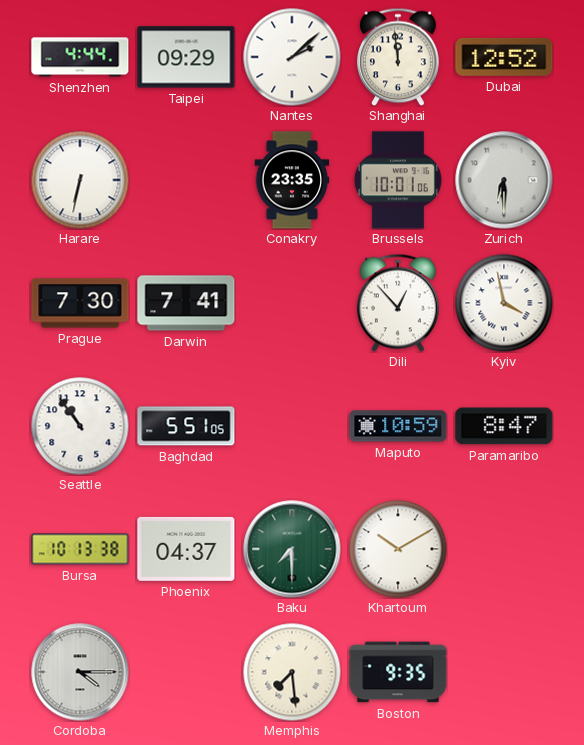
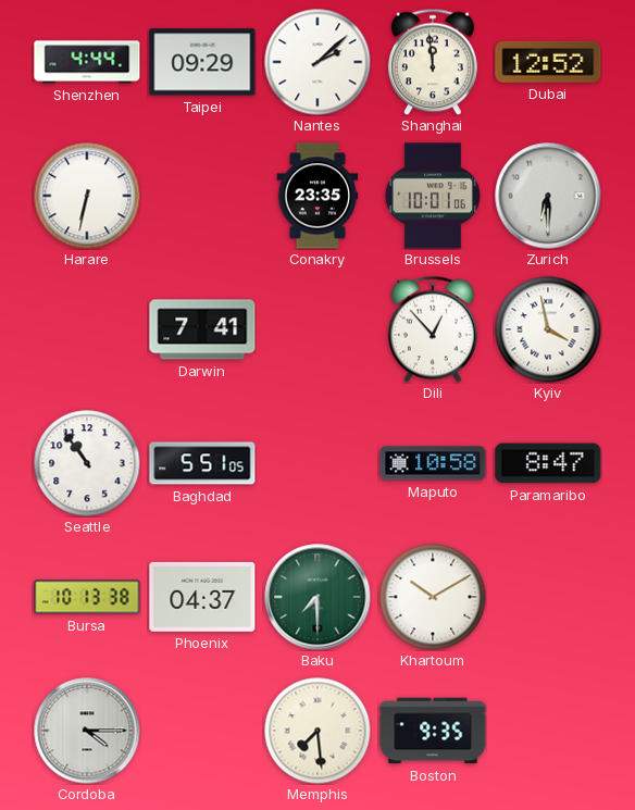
Prague: 7:30 -> none
Maputo: 10:59 -> 10:58
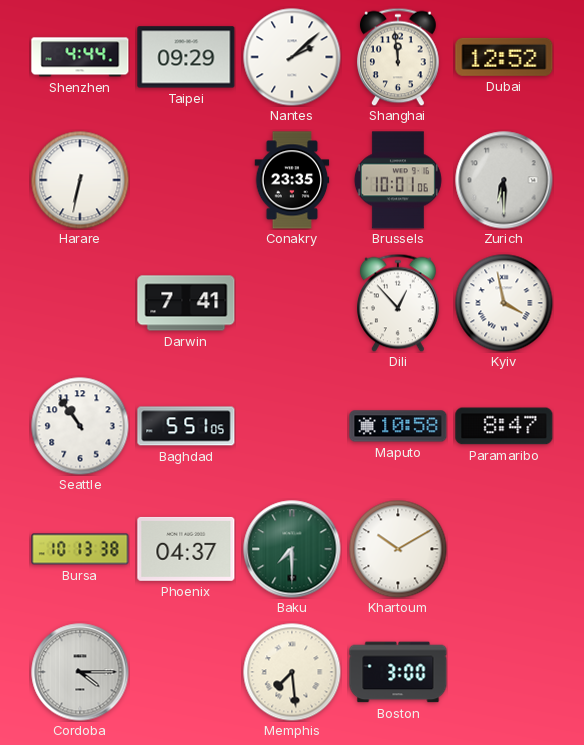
Boston: 9:35 -> 3:00
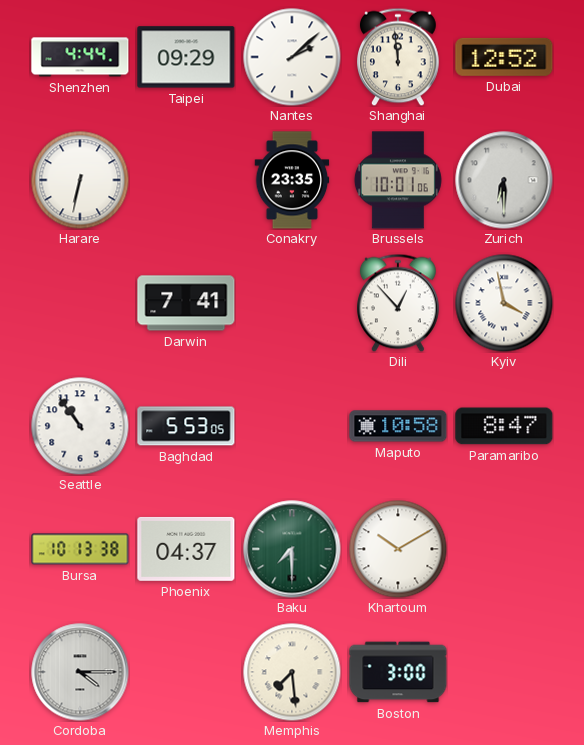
Baghdad: 5:51 -> 5:53
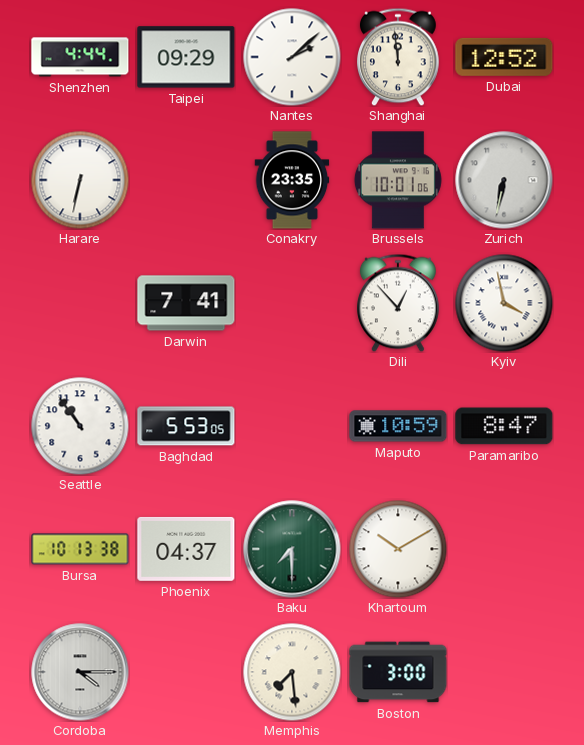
Zurich: 6:30 -> 6:32
Maputo: 10:58 -> 10:59
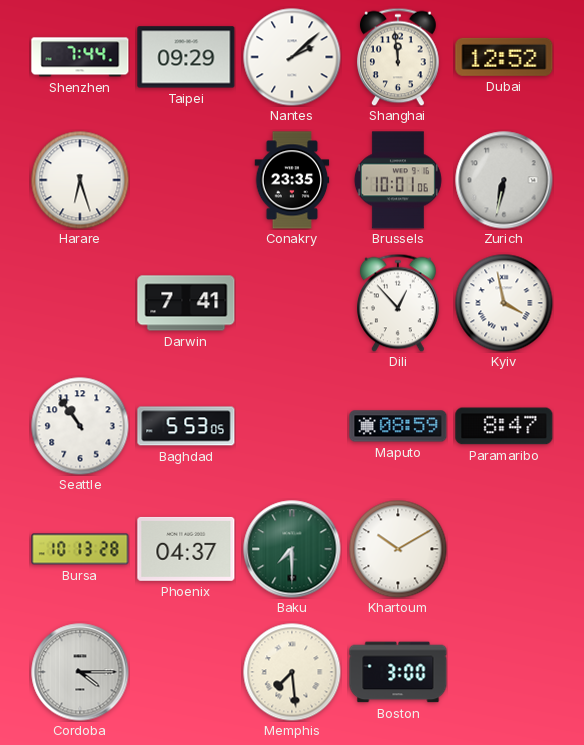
Shenzhen: 4:44 -> 7:44
Harare: 6:32 -> 6:27
Maputo: 10:59 -> 08:59
Bursa: 10:13:38 -> 10:13:28
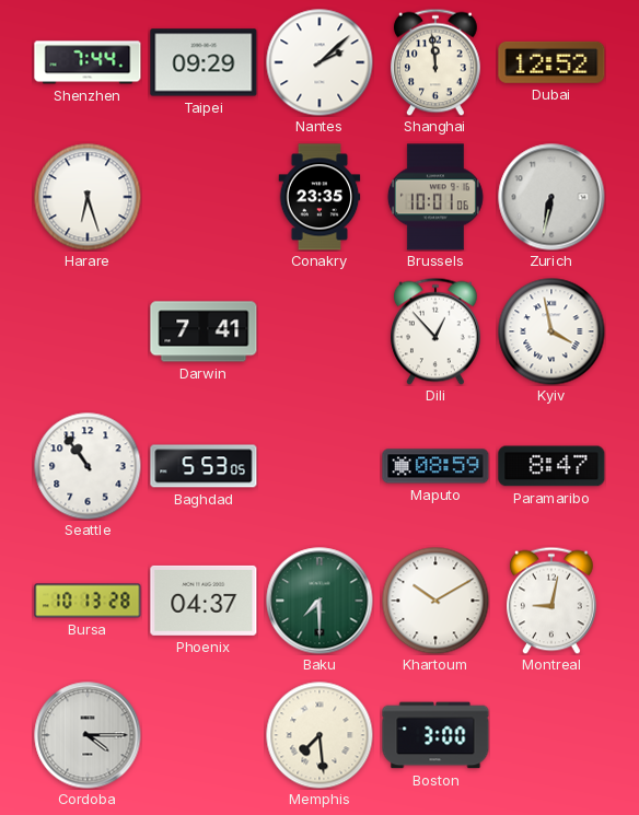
Montreal: none -> 9:02
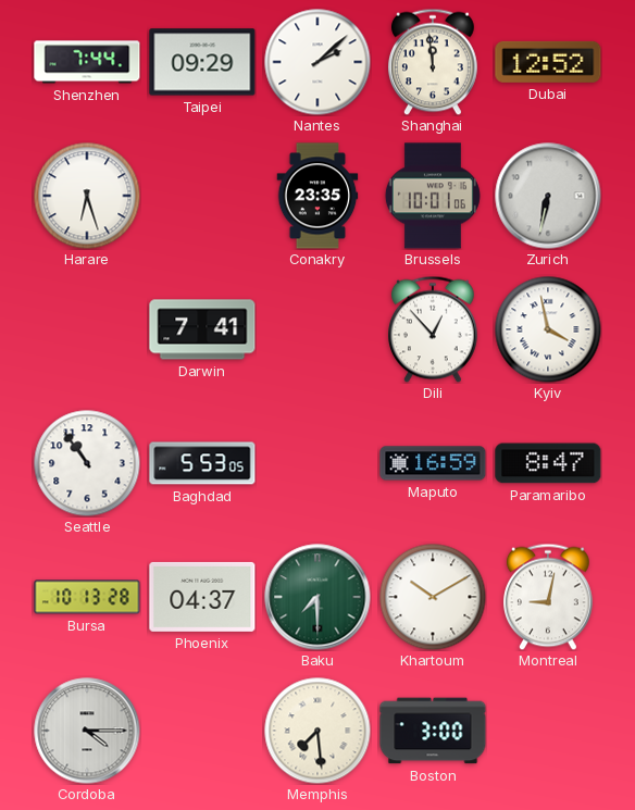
Maputo: 08:59 -> 16:59
